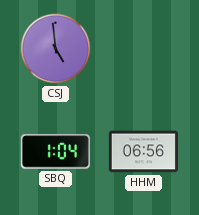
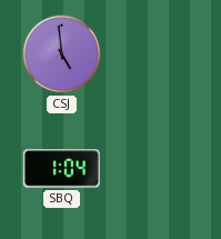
HHM: 06:56 -> none
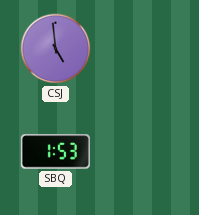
SBQ: 1:04 -> 1:53
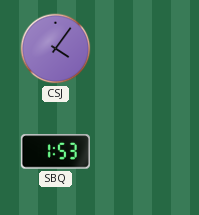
CSJ: 4:59 -> 4:06
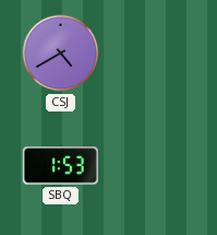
CSJ: 4:06 -> 4:40
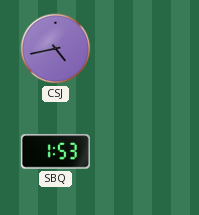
CSJ: 4:40 -> 4:43
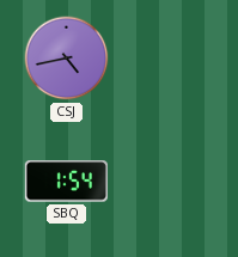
SBQ: 1:53 -> 1:54
